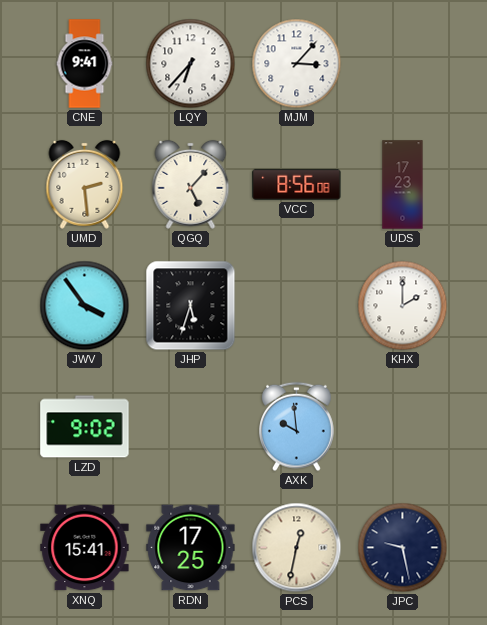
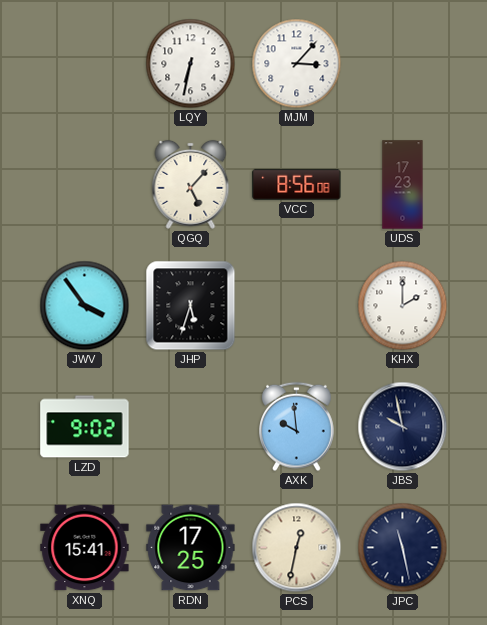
CNE: 9:41 -> none
LQY: 6:37 -> 6:32
UMD: 2:29 -> none
JBS: none -> 9:58
JPC: 9:28 -> 11:28
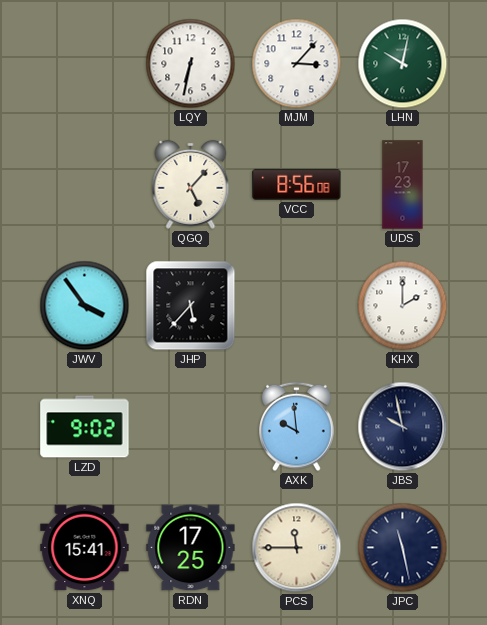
LHN: none -> 10:02
JHP: 5:33 -> 5:37
PCS: 12:32 -> 11:45
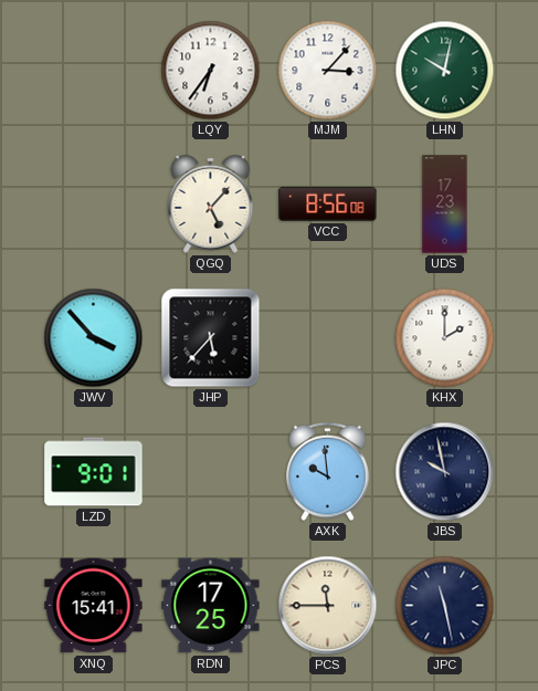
LQY: 6:32 -> 6:36
JWV: 3:54 -> 3:53
LZD: 9:02 -> 9:01
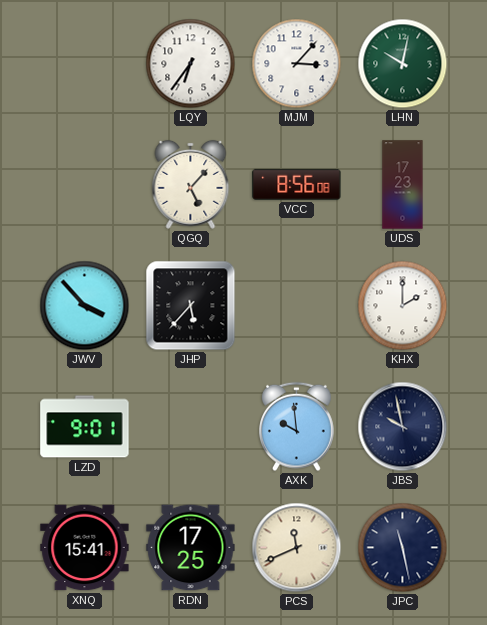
PCS: 11:45 -> 11:41
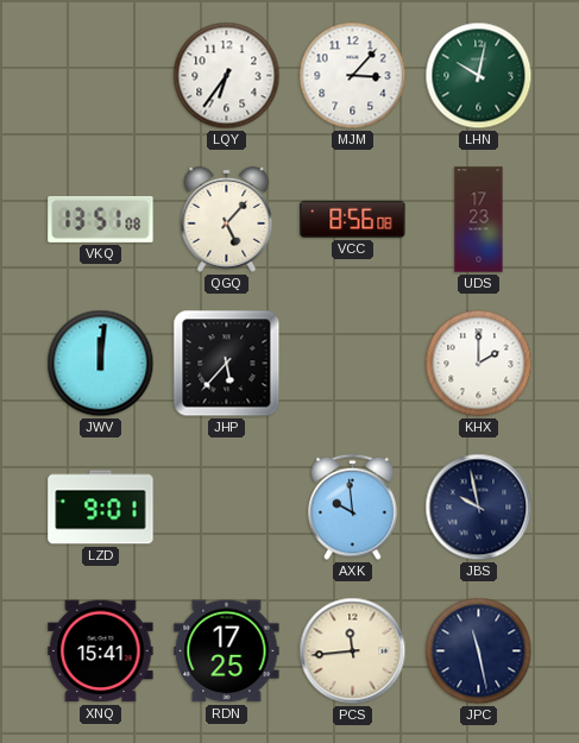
VKQ: none -> 13:51
JWV: 3:53 -> 12:01
PCS: 11:41 -> 11:44
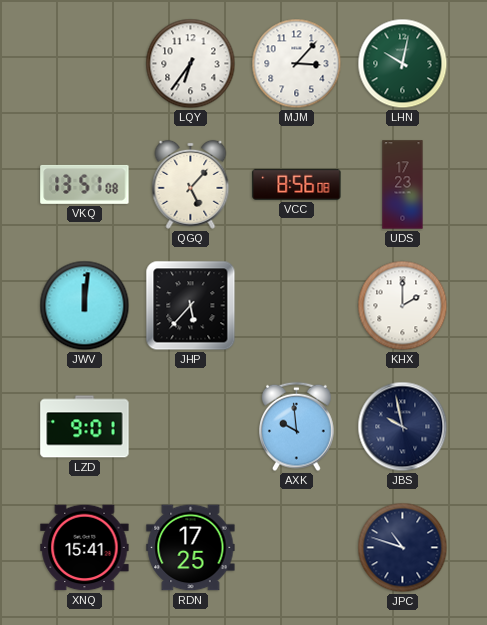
PCS: 11:44 -> none
JPC: 11:28 -> 10:48
